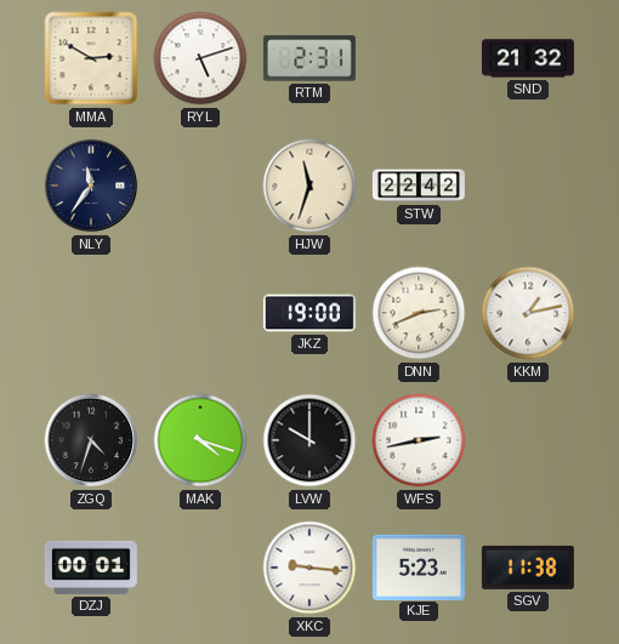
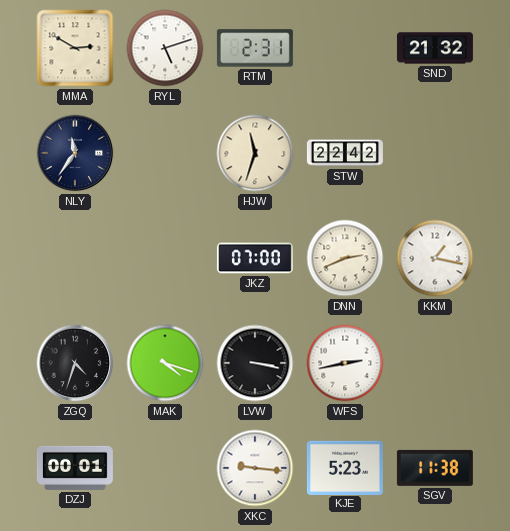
JKZ: 19:00 -> 07:00
KKM: 1:13 -> 1:17
LVW: 10:00 -> 3:17
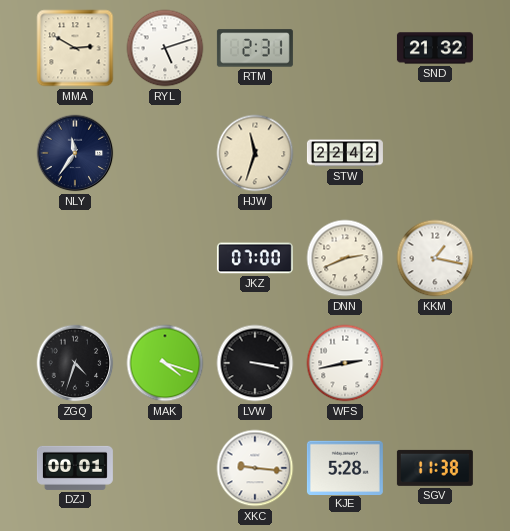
KJE: 5:23 -> 5:28
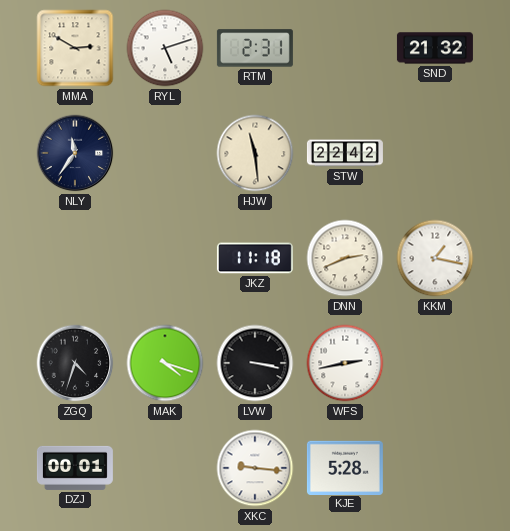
HJW: 11:33 -> 11:29
JKZ: 07:00 -> 11:18
SGV: 11:38 -> none
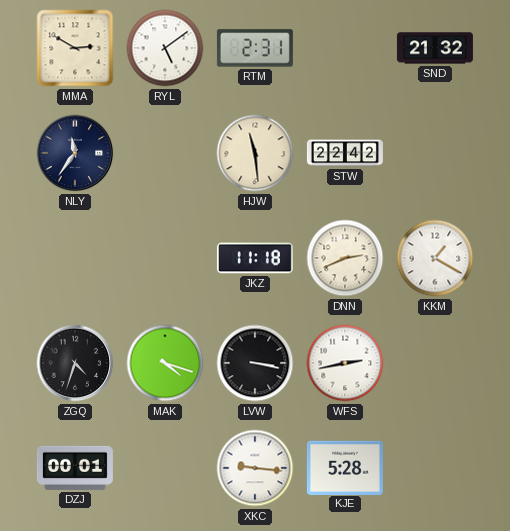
RYL: 5:12 -> 5:09
KKM: 1:17 -> 1:20
